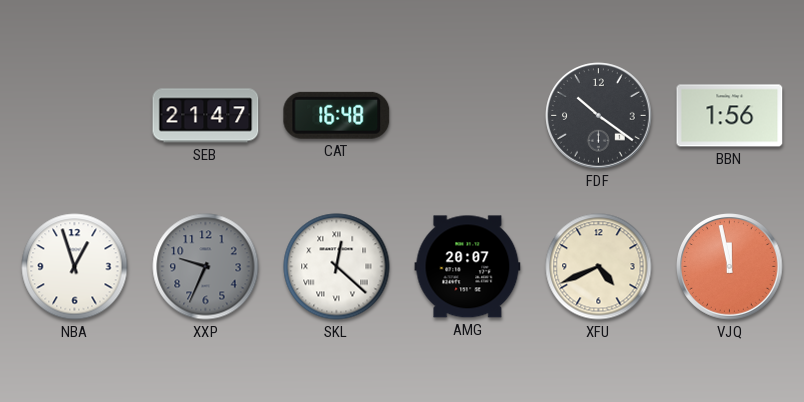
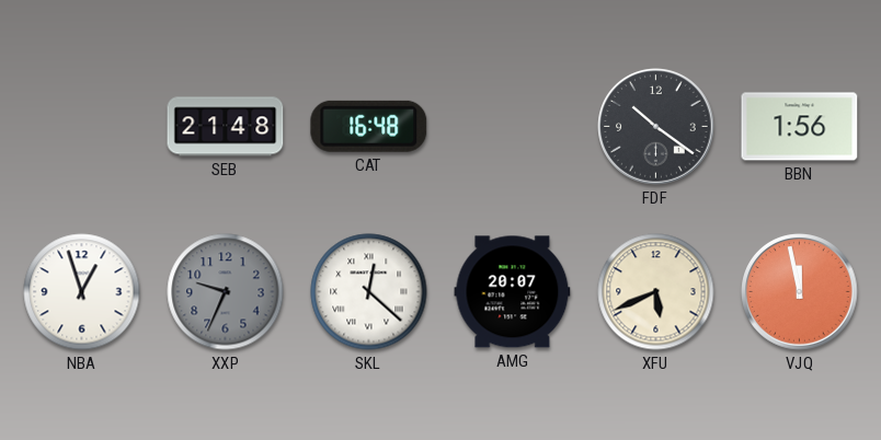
SEB: 21:47 -> 21:48
XFU: 4:41 -> 5:41
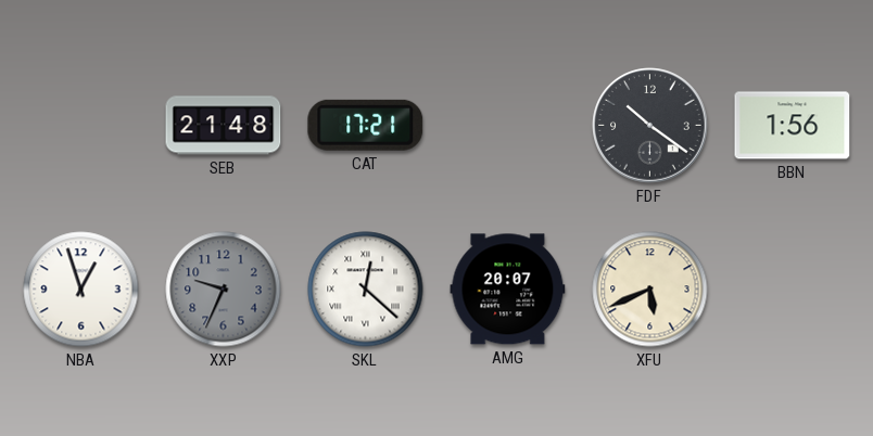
CAT: 16:48 -> 17:21
VJQ: 11:58 -> none
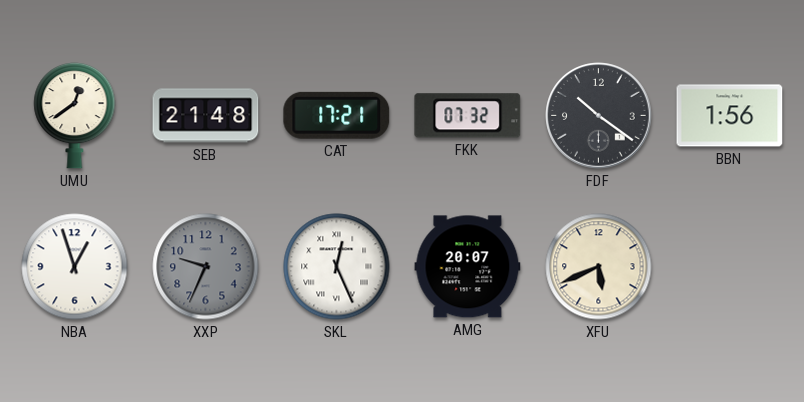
UMU: none -> 12:39
FKK: none -> 07:32
SKL: 12:22 -> 12:26
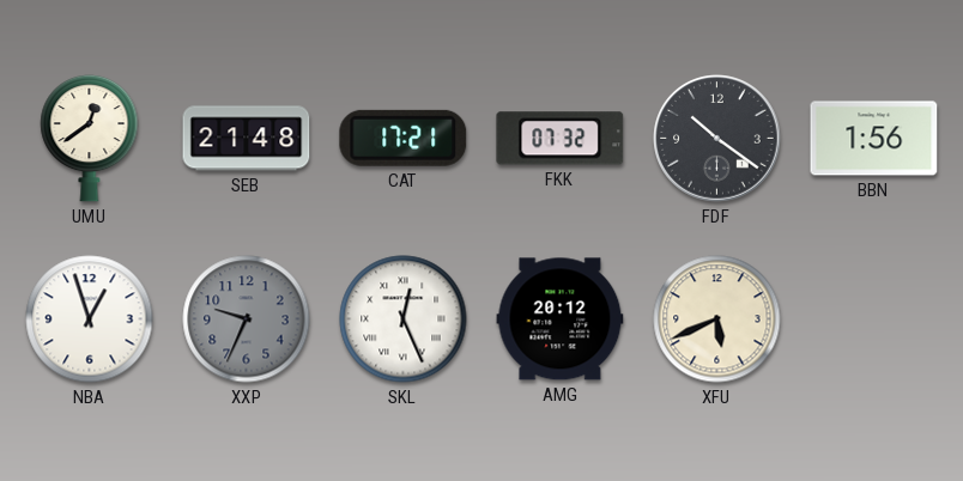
AMG: 20:07 -> 20:12
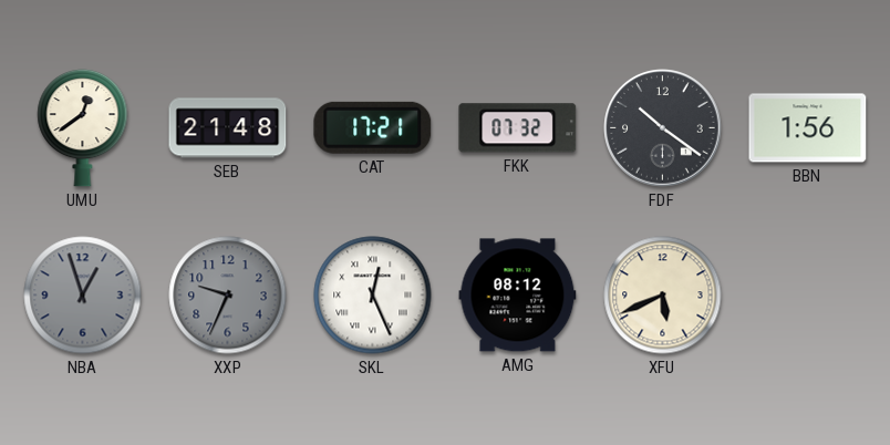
NBA dial: white -> grey
AMG: 20:12 -> 08:12
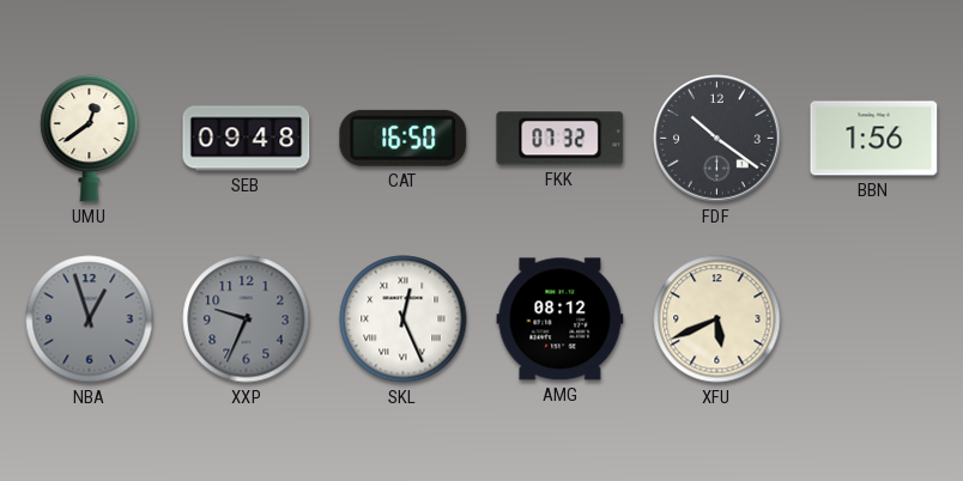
SEB: 21:48 -> 09:48
CAT: 17:21 -> 16:50
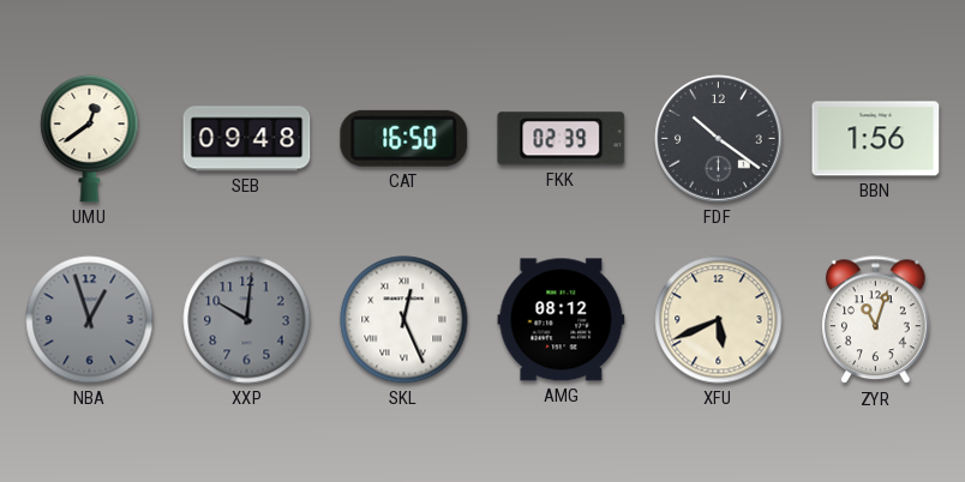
FKK: 07:32 -> 02:39
XXP: 9:34 -> 10:01
ZYR: none -> 11:03
